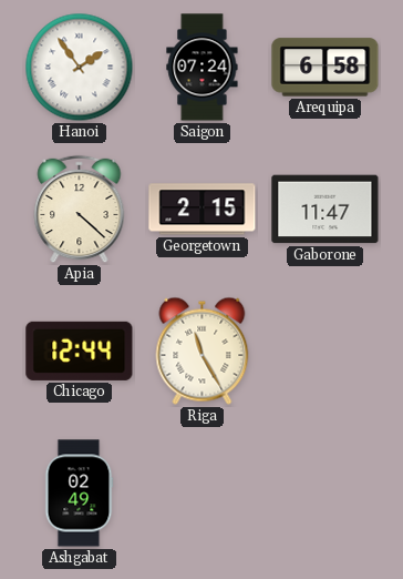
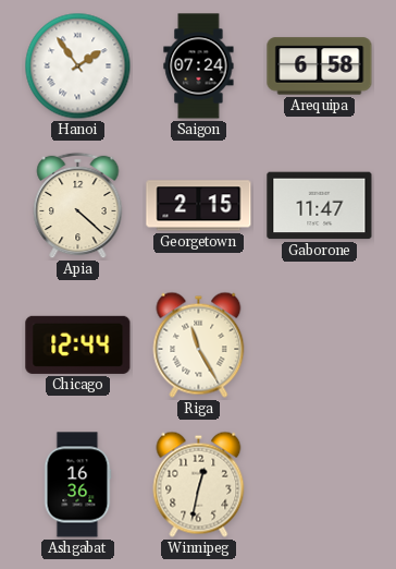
Ashgabat: 02:49 -> 16:36
Winnipeg: none -> 12:32
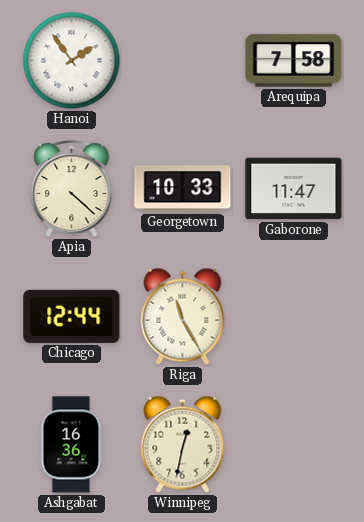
Saigon: 07:24 -> none
Arequipa: 6:58 -> 7:58
Georgetown: 2:15 -> 10:33
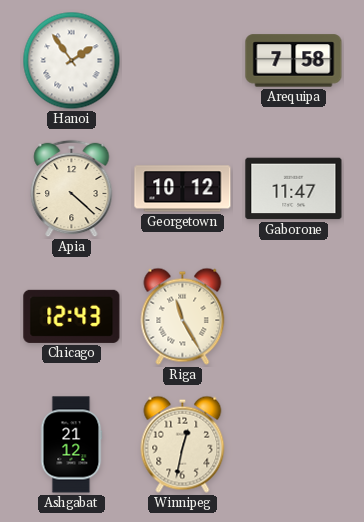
Georgetown: 10:33 -> 10:12
Chicago: 12:44 -> 12:43
Ashgabat: 16:36 -> 21:12
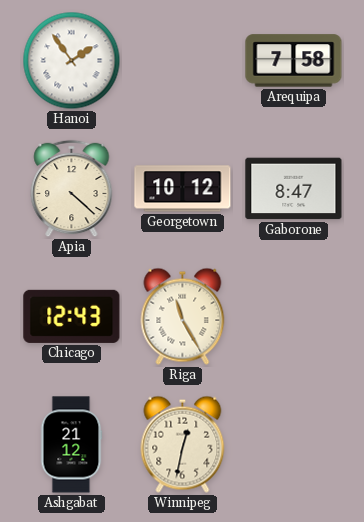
Gaborone: 11:47 -> 8:47
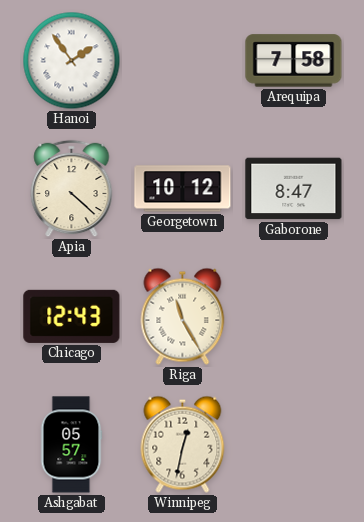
Ashgabat: 21:12 -> 05:57
